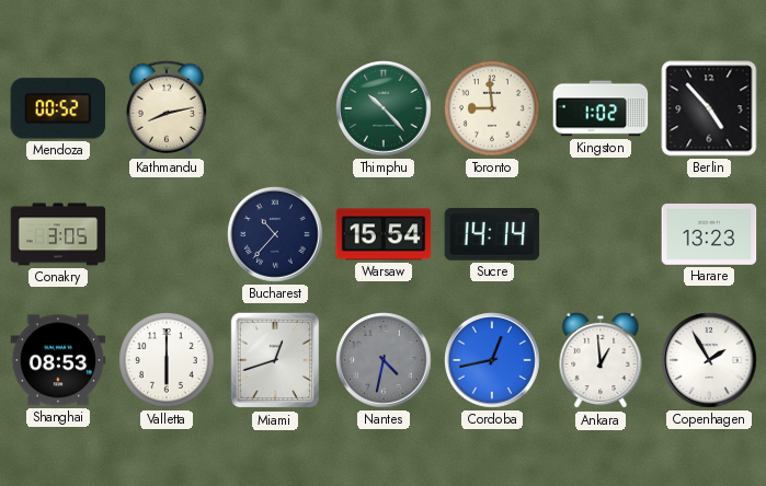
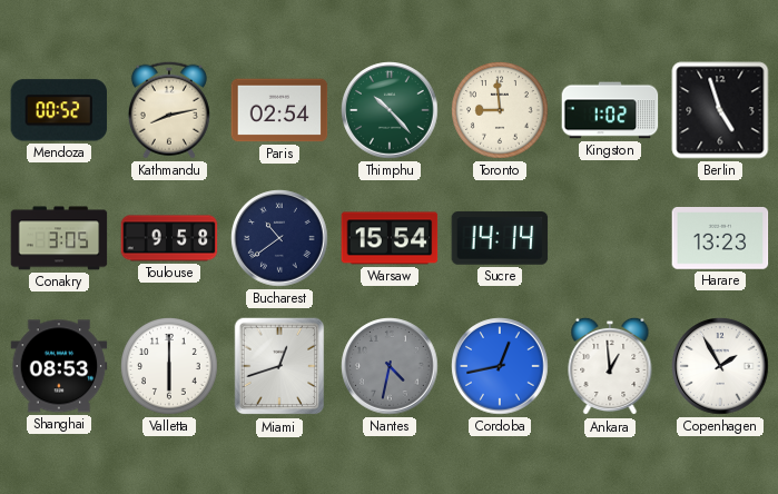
Paris: none -> 02:54
Berlin: 4:53 -> 4:57
Toulouse: none -> 9:58
Bucharest: 10:37 -> 10:39
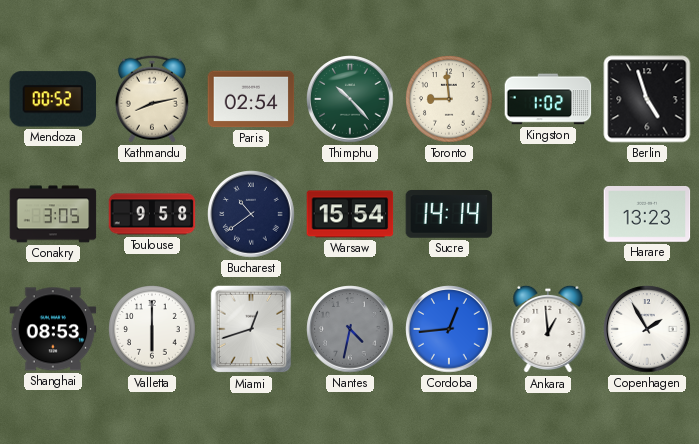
Cordoba: 12:43 -> 12:44
